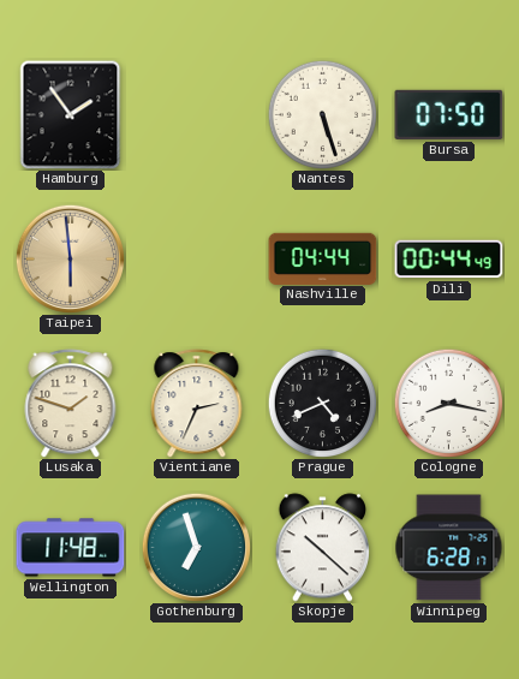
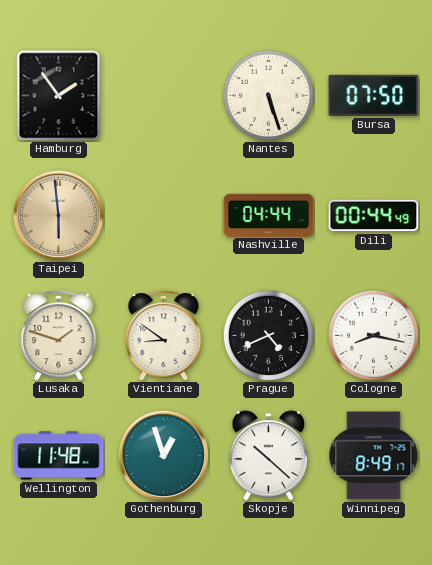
Vientiane: 2:34 -> 8:51
Gothenburg: 6:57 -> 12:57
Winnipeg: 6:28 -> 8:49
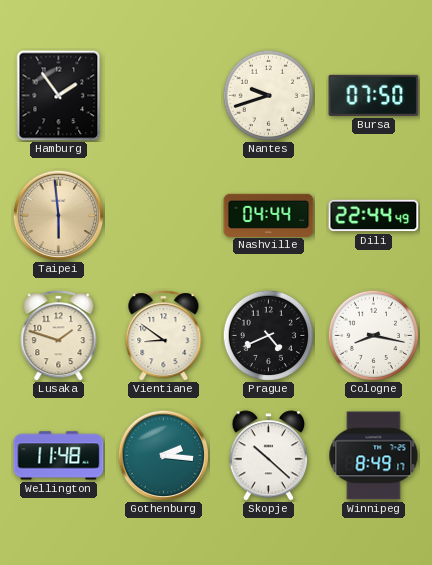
Nantes: 5:27 -> 9:42
Dili: 00:44 -> 22:44
Gothenburg: 12:57 -> 2:16
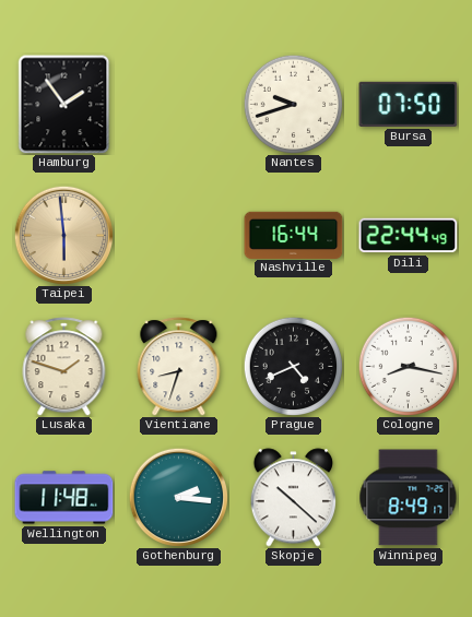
Nashville: 04:44 -> 16:44
Vientiane: 8:51 -> 8:33
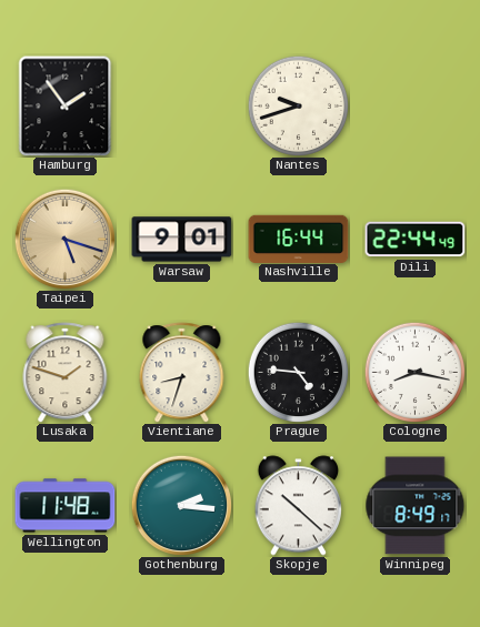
Bursa: 07:50 -> none
Taipei: 5:59 -> 5:18
Warsaw: none -> 9:01
Prague: 4:41 -> 4:46
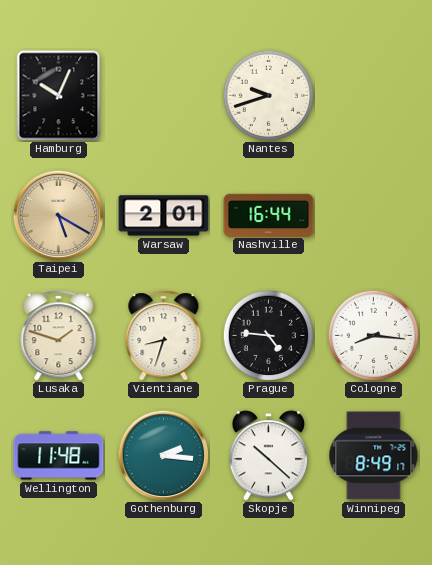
Hamburg: 1:54 -> 10:04
Taipei: 5:18 -> 5:20
Warsaw: 9:01 -> 2:01
Dili: 22:44 -> none
Cologne: 8:17 -> 8:16
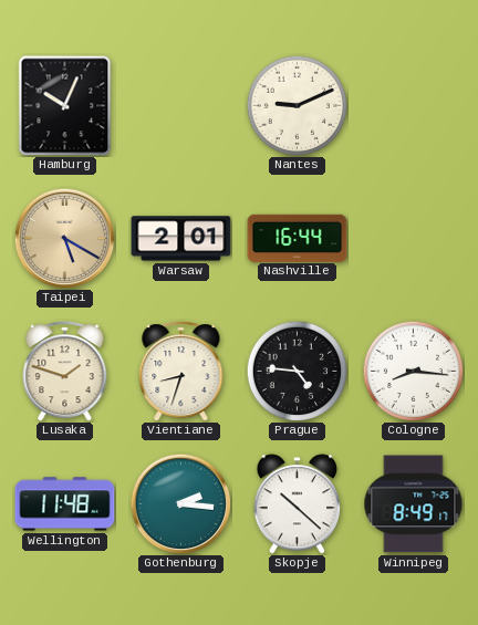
Nantes: 9:42 -> 9:11
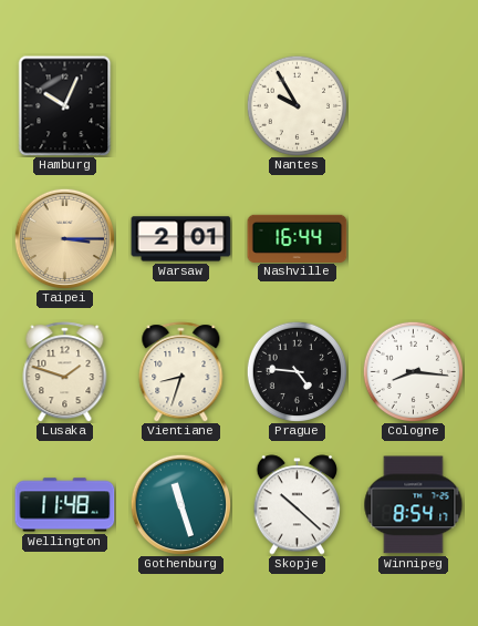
Nantes: 9:11 -> 9:55
Taipei: 5:20 -> 3:15
Gothenburg: 2:16 -> 11:27
Winnipeg: 8:49 -> 8:54
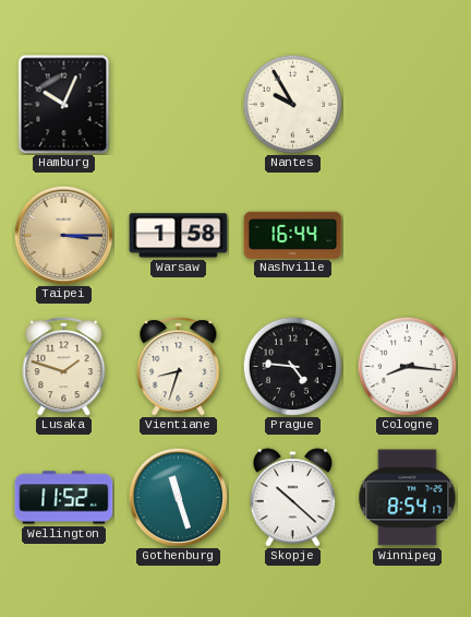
Warsaw: 2:01 -> 1:58
Wellington: 11:48 -> 11:52
